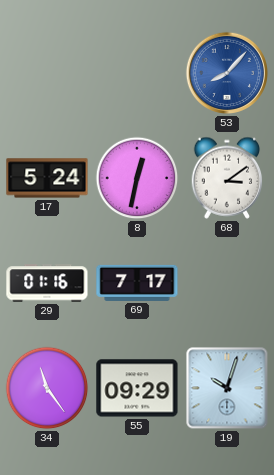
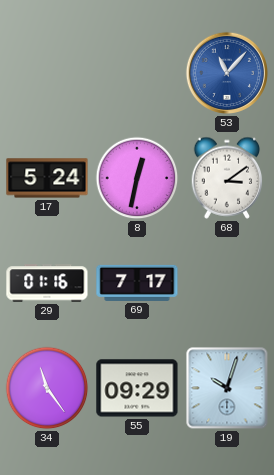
53: 8:07 -> 11:07
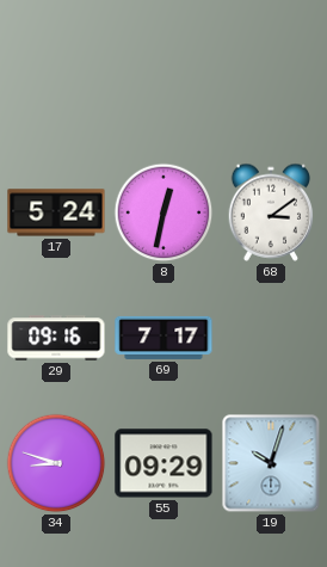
53: 11:07 -> none
29: 01:16 -> 09:16
34: 11:24 -> 8:48
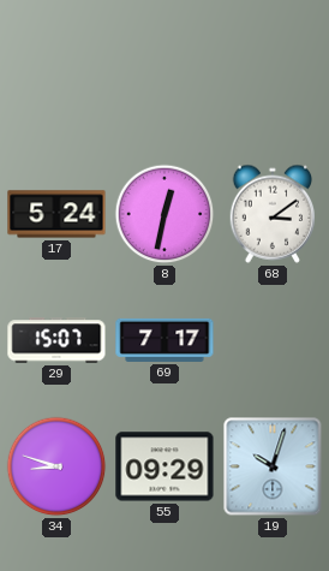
29: 09:16 -> 15:07
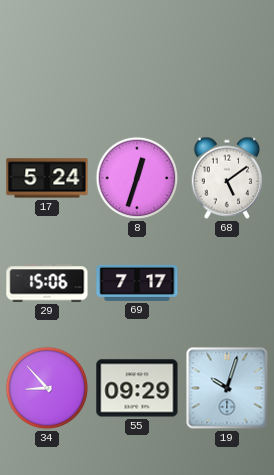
8: 12:32 -> 12:33
68: 3:09 -> 5:09
29: 15:07 -> 15:06
34: 8:48 -> 8:53
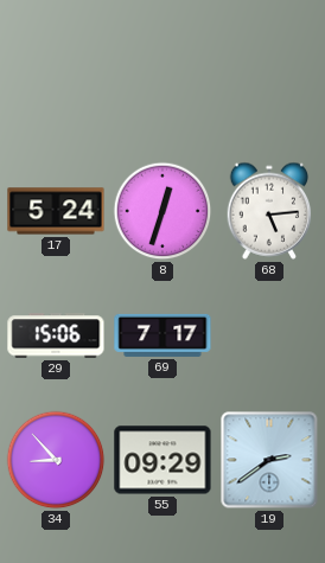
68: 5:09 -> 5:14
19: 10:03 -> 2:39
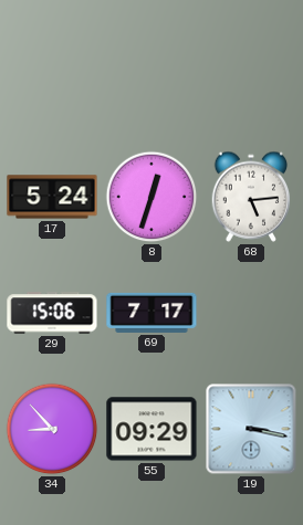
19: 2:39 -> 3:17
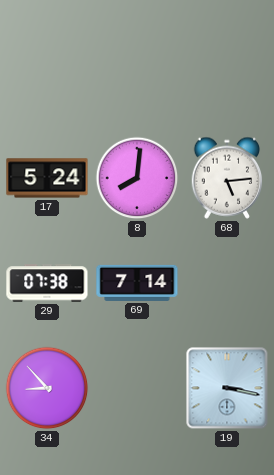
8: 12:33 -> 8:01
29: 15:06 -> 07:38
69: 7:17 -> 7:14
55: 09:29 -> none
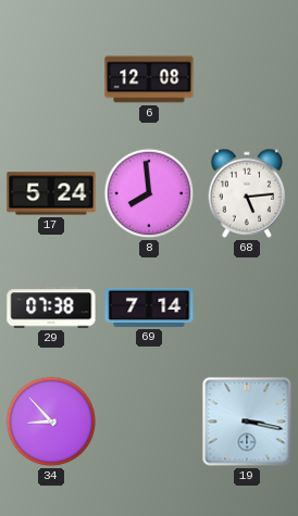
6: none -> 12:08
8: 8:01 -> 7:59
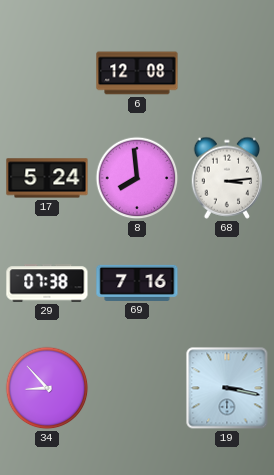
68: 5:14 -> 3:14
69: 7:14 -> 7:16
